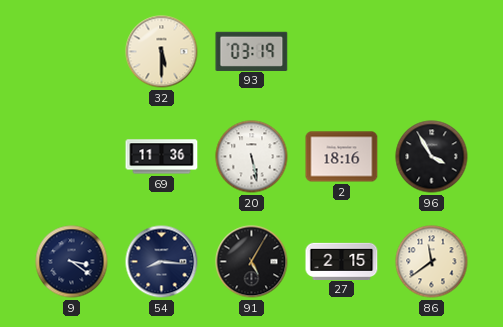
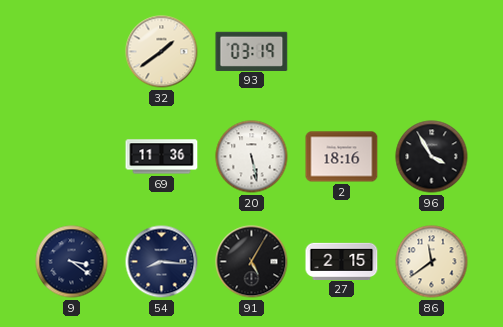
32: 5:30 -> 1:39
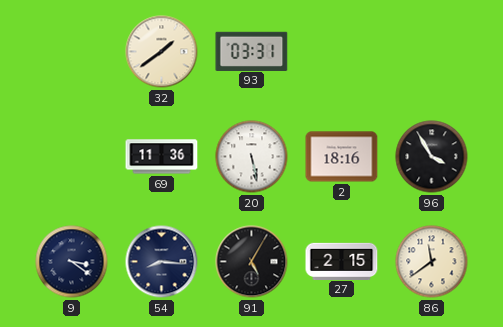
93: 03:19 -> 03:31
